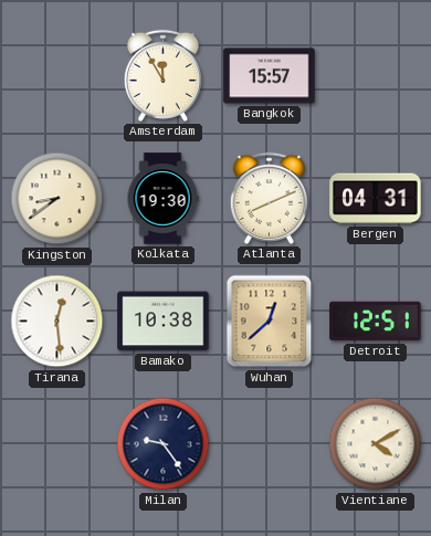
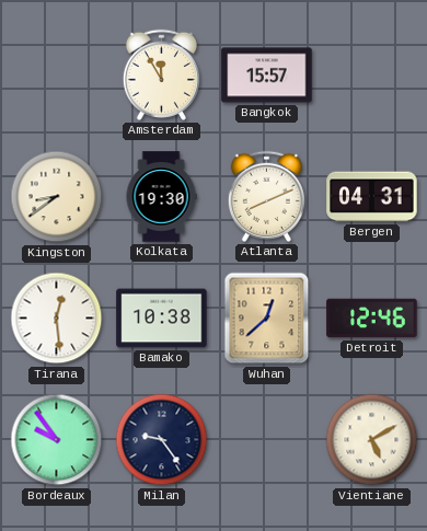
Detroit: 12:51 -> 12:46
Bordeaux: none -> 9:54
Vientiane: 4:10 -> 5:10
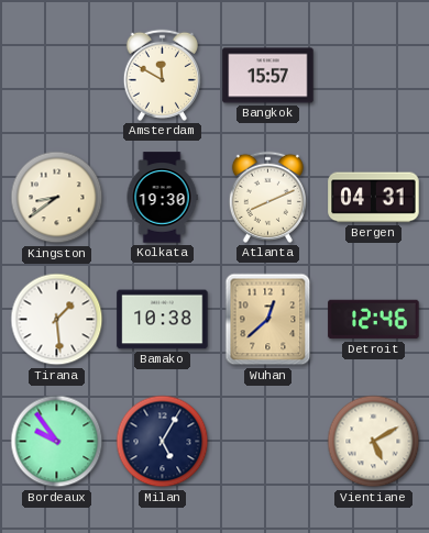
Amsterdam: 11:55 -> 11:50
Tirana: 12:29 -> 1:29
Milan: 9:24 -> 5:05
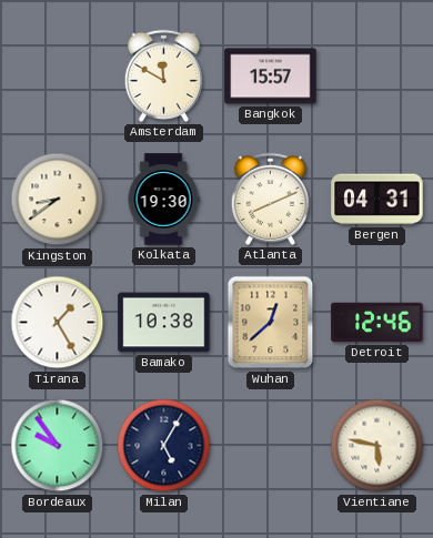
Tirana: 1:29 -> 1:25
Vientiane: 5:10 -> 5:47
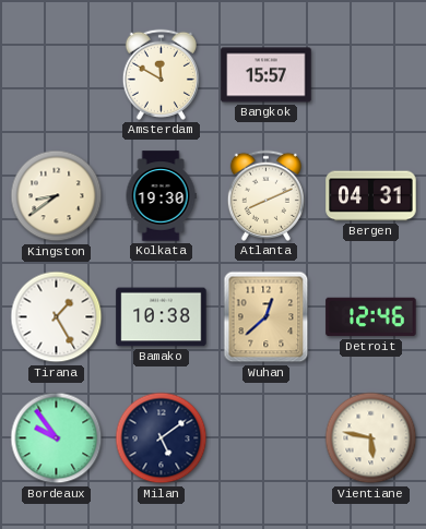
Milan: 5:05 -> 5:09
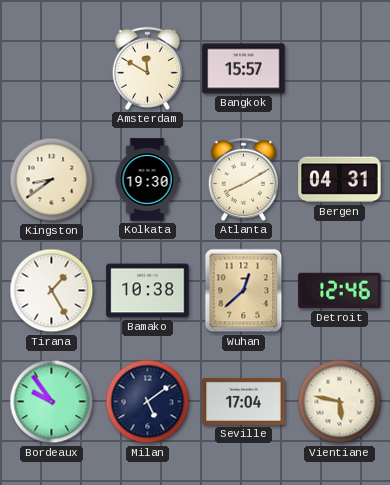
Atlanta: 8:11 -> 8:10
Seville: none -> 17:04
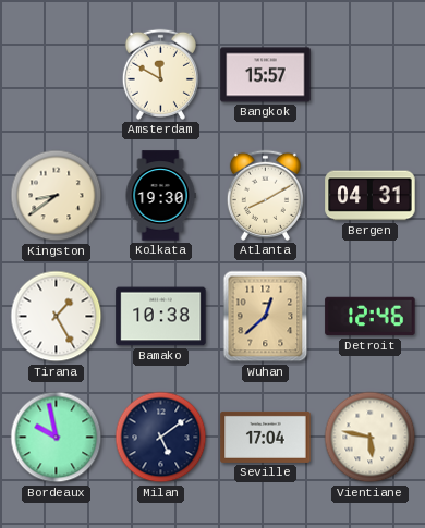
Bordeaux: 9:54 -> 9:58
